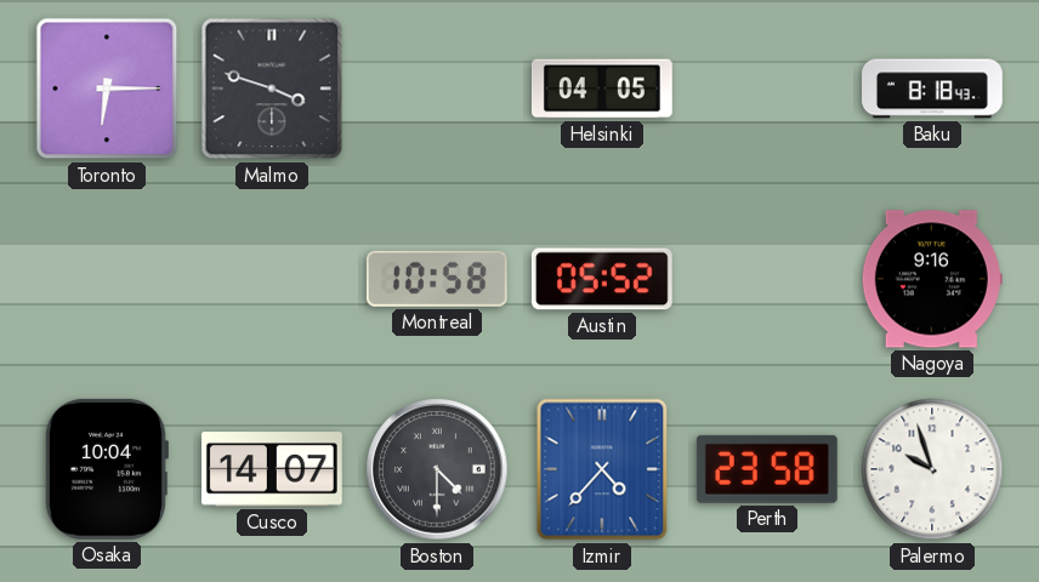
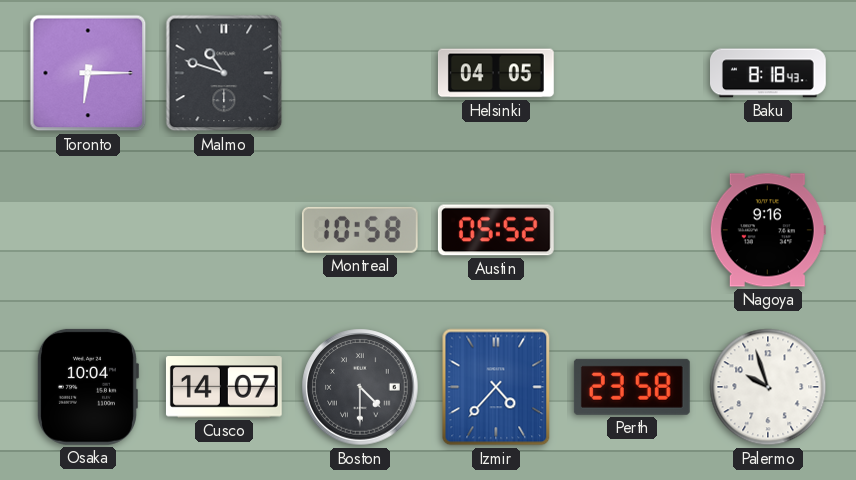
Malmo: 3:48 -> 10:48
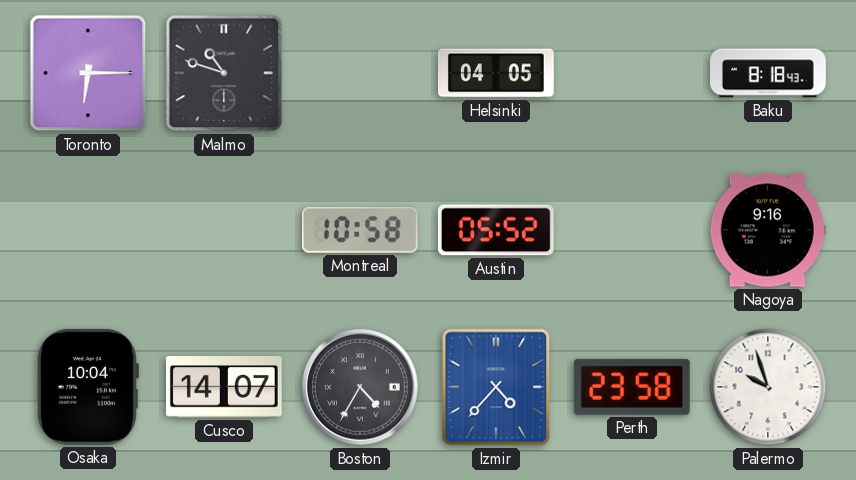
Boston: 4:30 -> 4:35
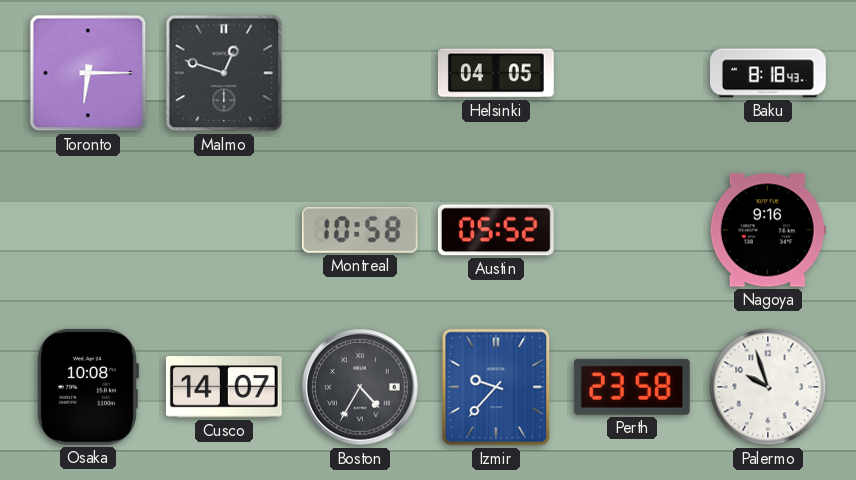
Malmo: 10:48 -> 12:48
Osaka: 10:04 -> 10:08
Izmir: 4:37 -> 9:37
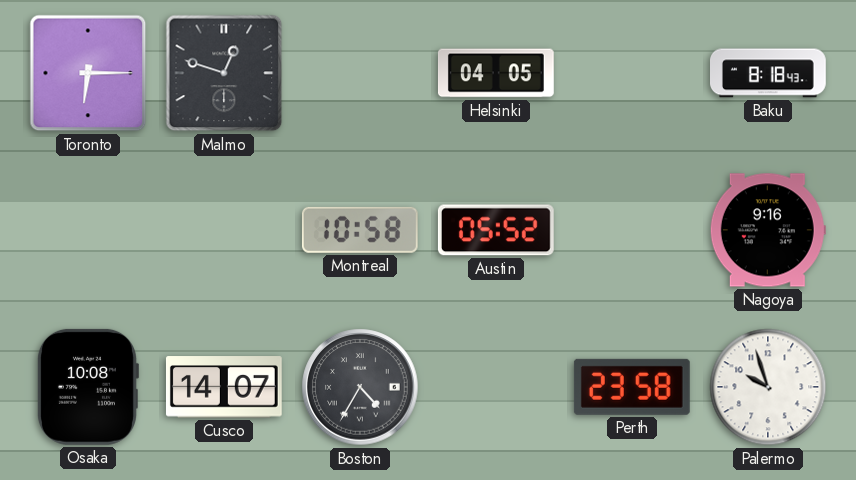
Izmir: 9:37 -> none
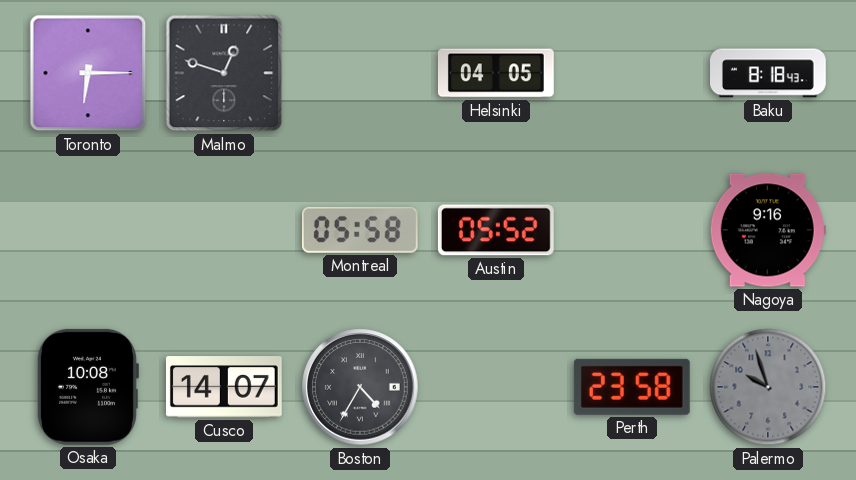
Montreal: 10:58 -> 05:58
Palermo dial: white -> grey
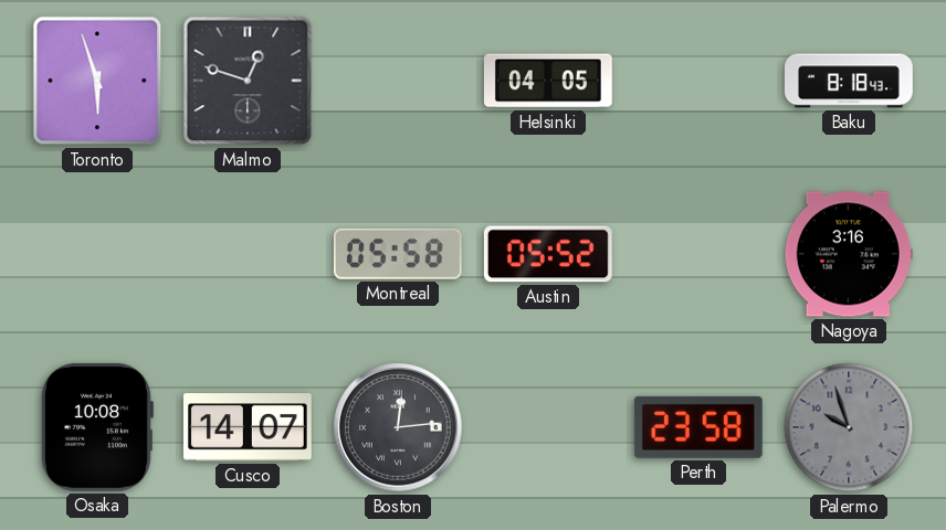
Toronto: 6:15 -> 5:57
Nagoya: 9:16 -> 3:16
Boston: 4:35 -> 12:14
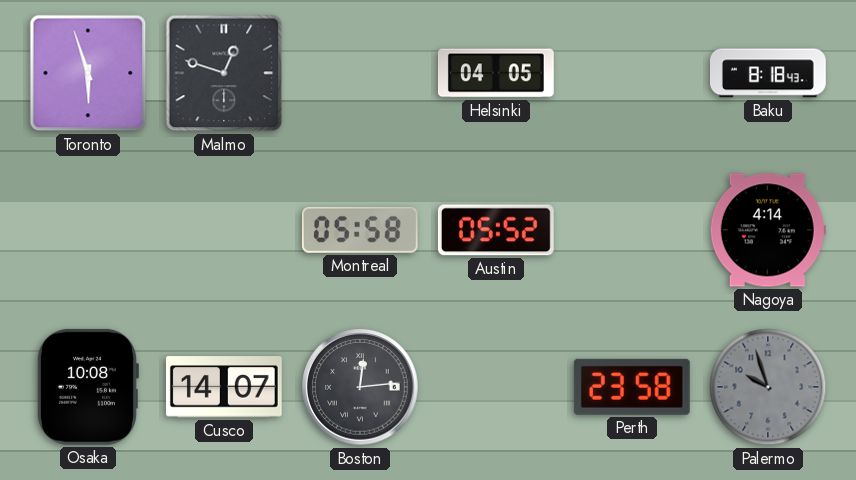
Nagoya: 3:16 -> 4:14
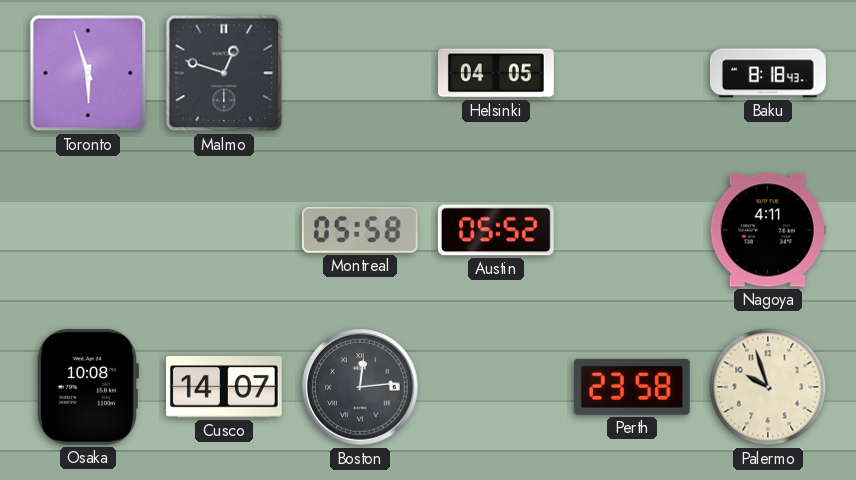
Nagoya: 4:14 -> 4:11
Palermo dial: grey -> cream
